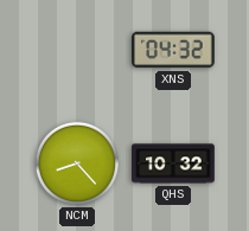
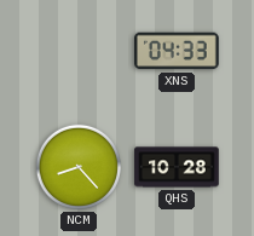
XNS: 04:32 -> 04:33
QHS: 10:32 -> 10:28
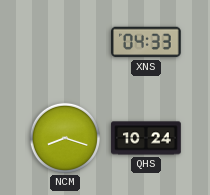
NCM: 8:23 -> 8:18
QHS: 10:28 -> 10:24
